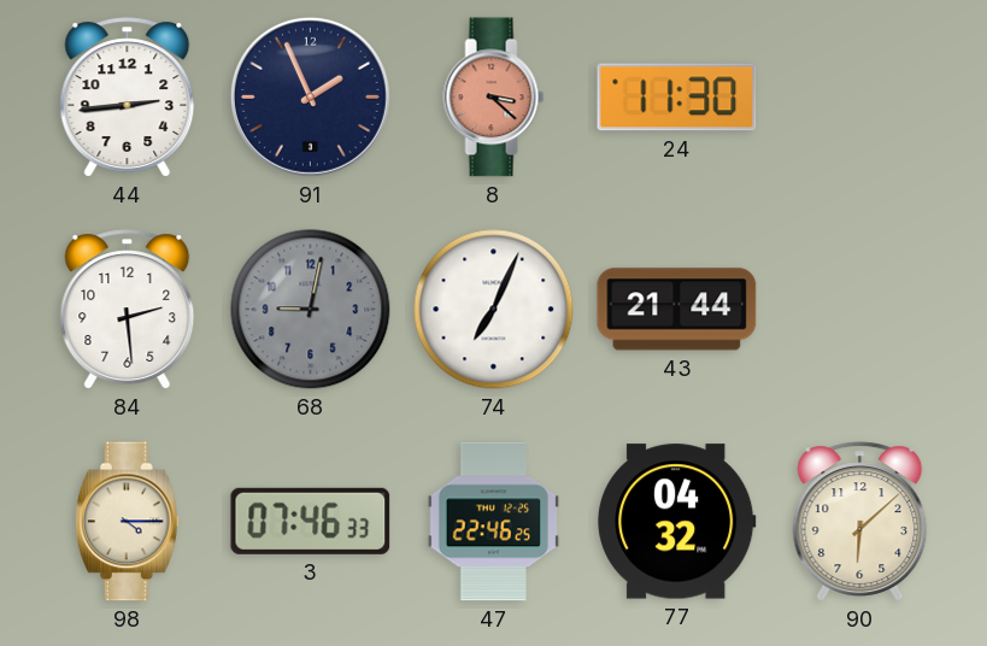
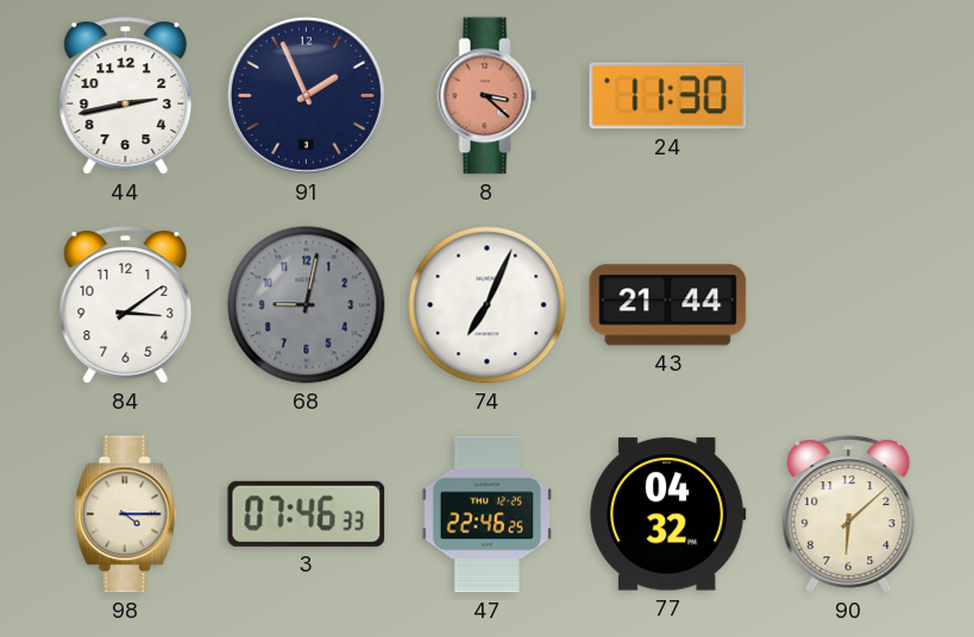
44: 2:44 -> 2:43
84: 2:29 -> 3:09
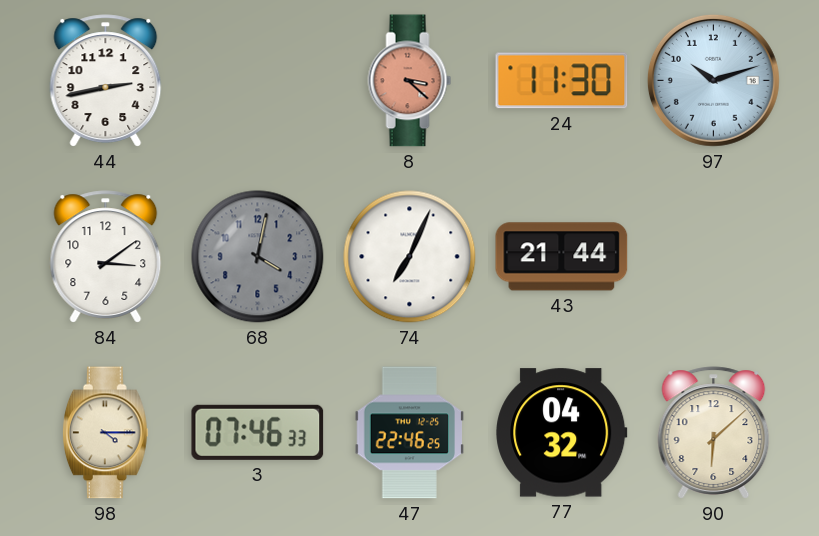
91: 1:56 -> none
97: none -> 10:12
68: 9:02 -> 4:02
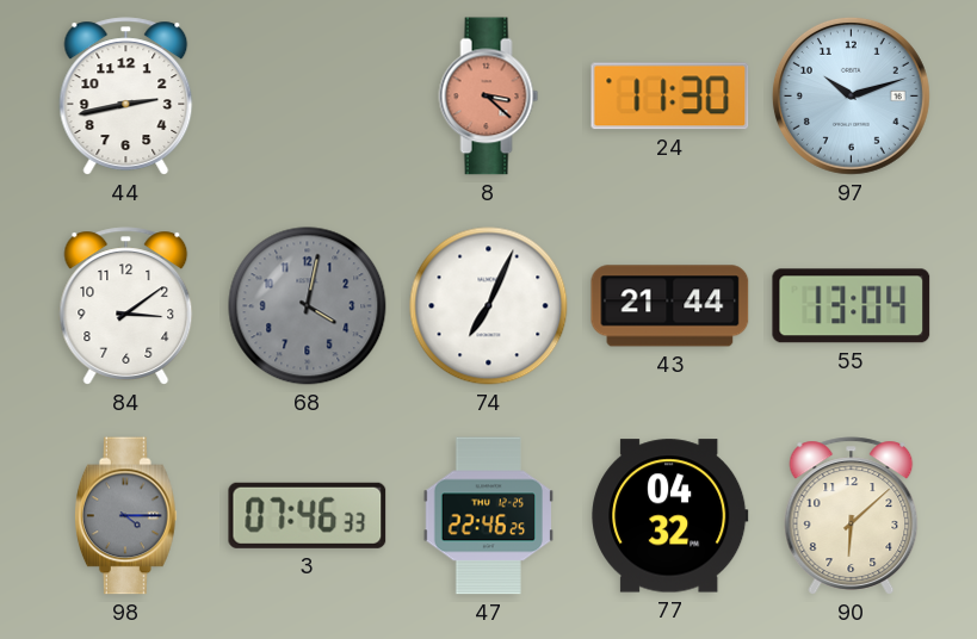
55: none -> 13:04
98 dial: cream -> grey
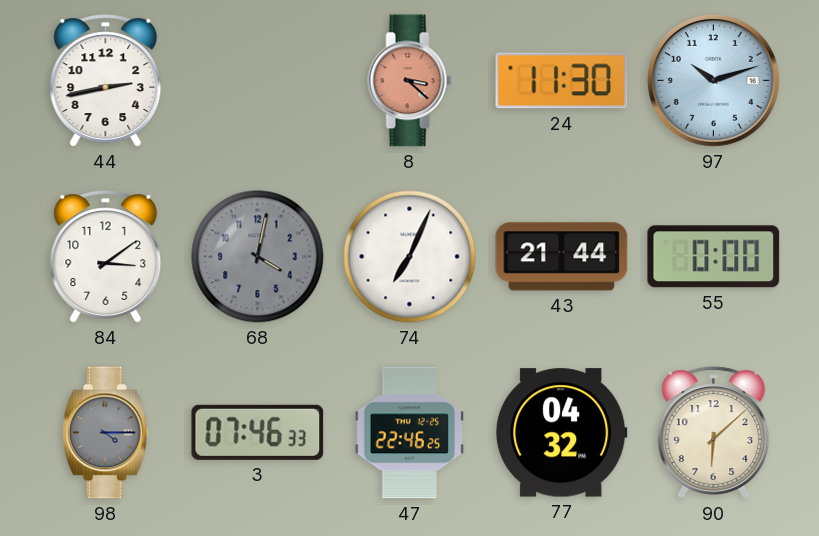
55: 13:04 -> 0:00
